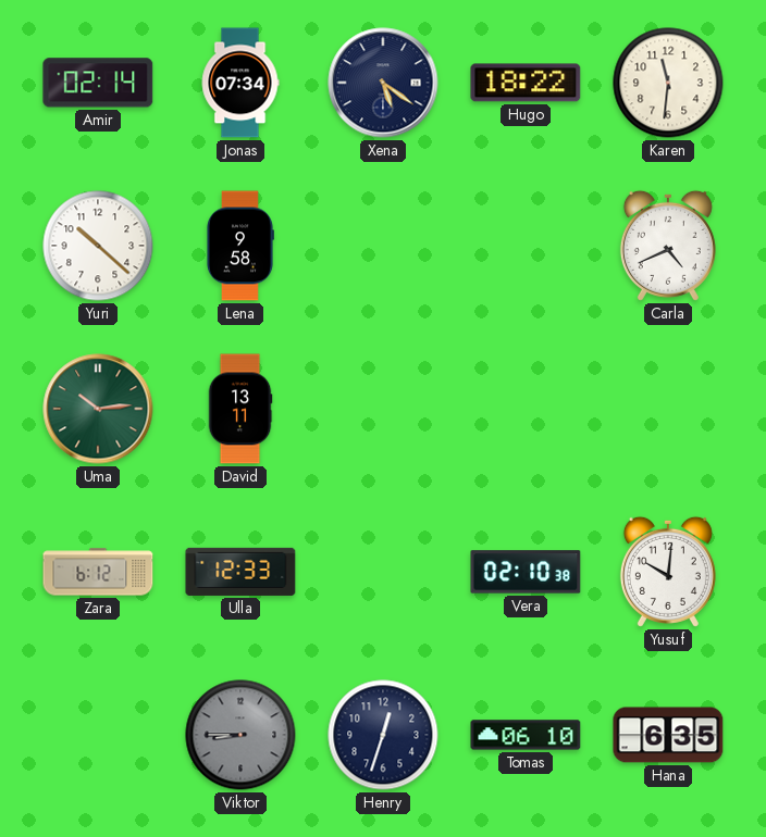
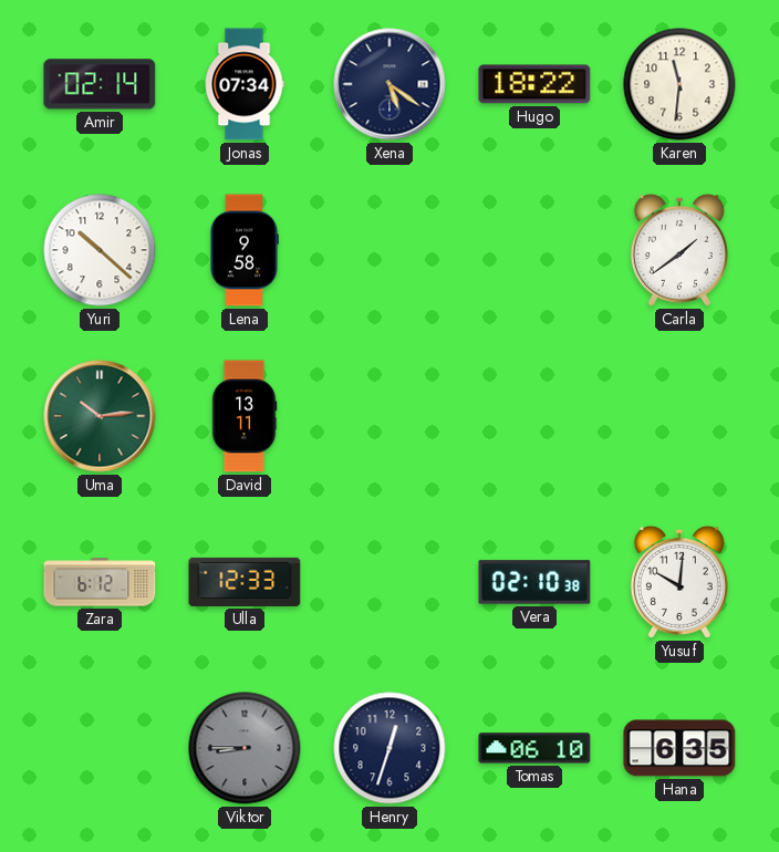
Carla: 4:41 -> 1:39
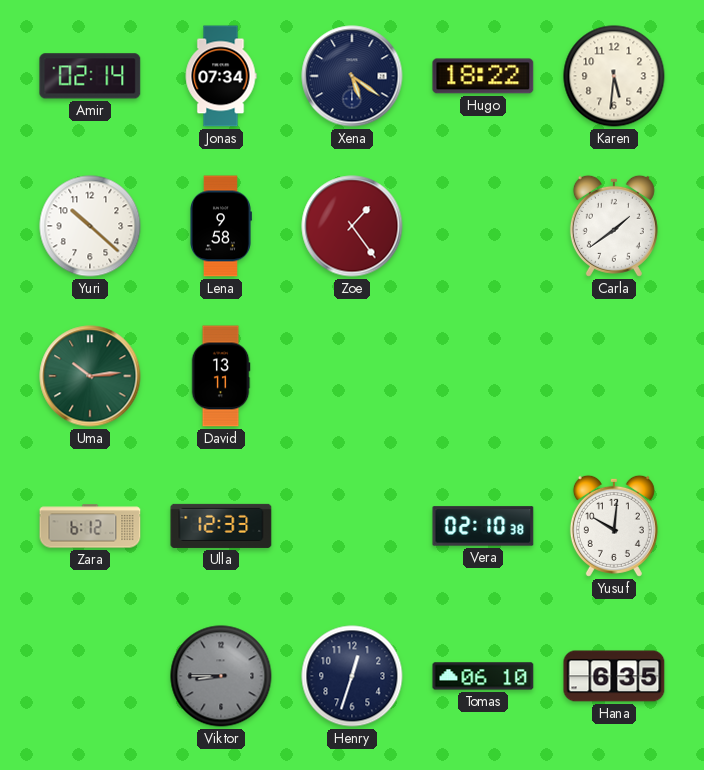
Karen: 11:31 -> 5:31
Zoe: none -> 1:24
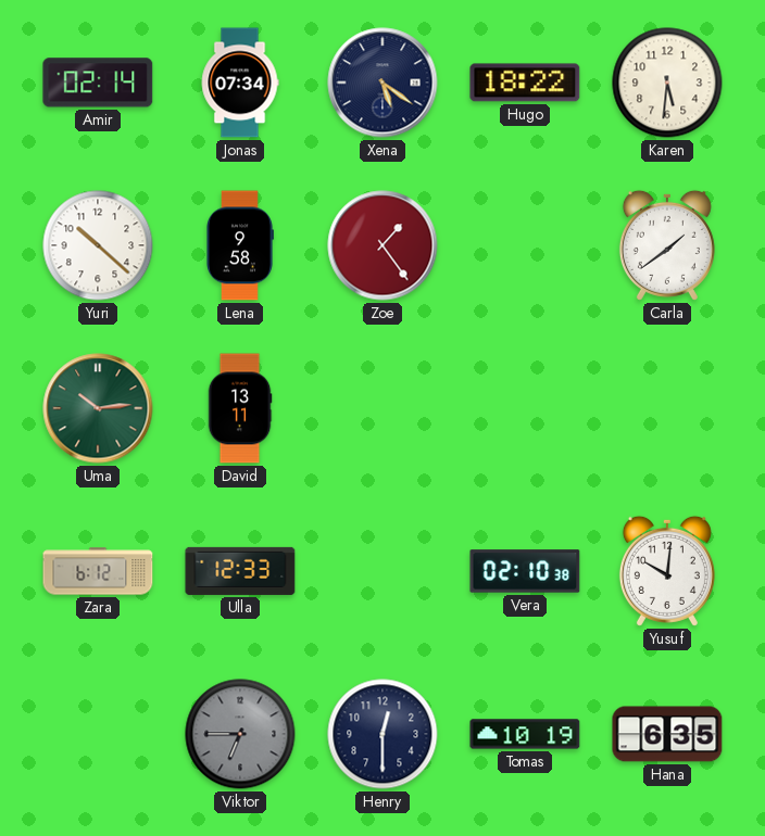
Viktor: 8:45 -> 6:45
Henry: 12:33 -> 12:30
Tomas: 06:10 -> 10:19
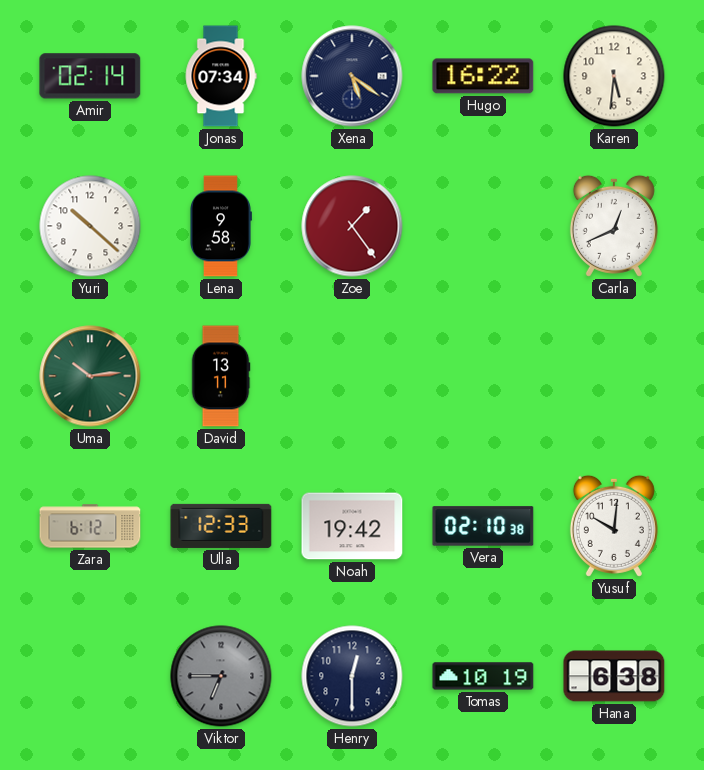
Hugo: 18:22 -> 16:22
Carla: 1:39 -> 12:41
Noah: none -> 19:42
Hana: 6:35 -> 6:38
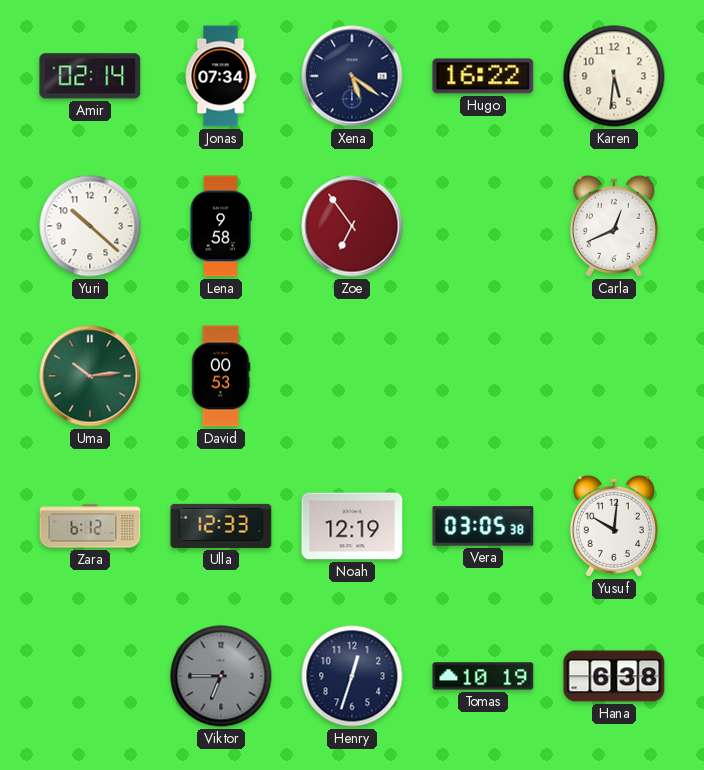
Zoe: 1:24 -> 6:54
David: 13:11 -> 00:53
Noah: 19:42 -> 12:19
Vera: 02:10 -> 03:05
Henry: 12:30 -> 12:33
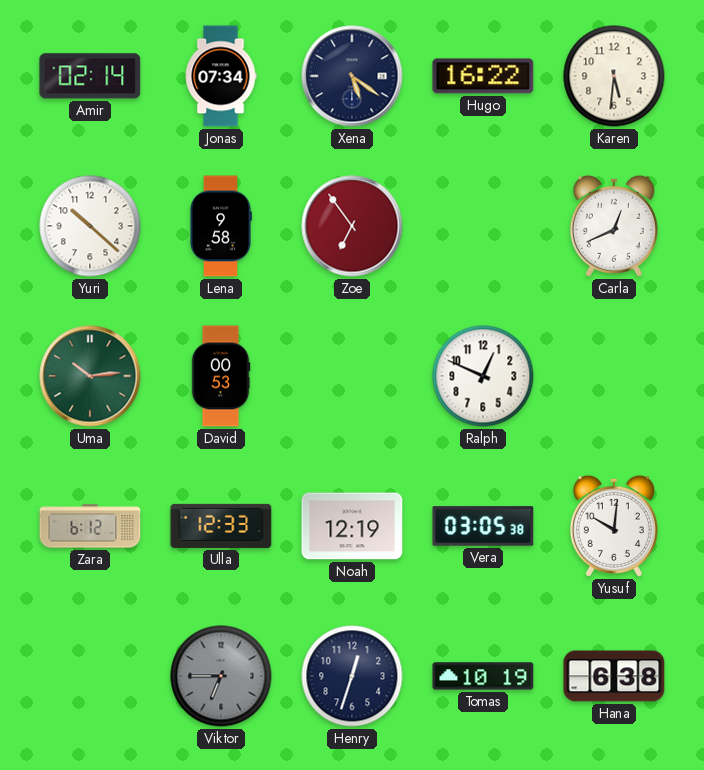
Ralph: none -> 12:49
